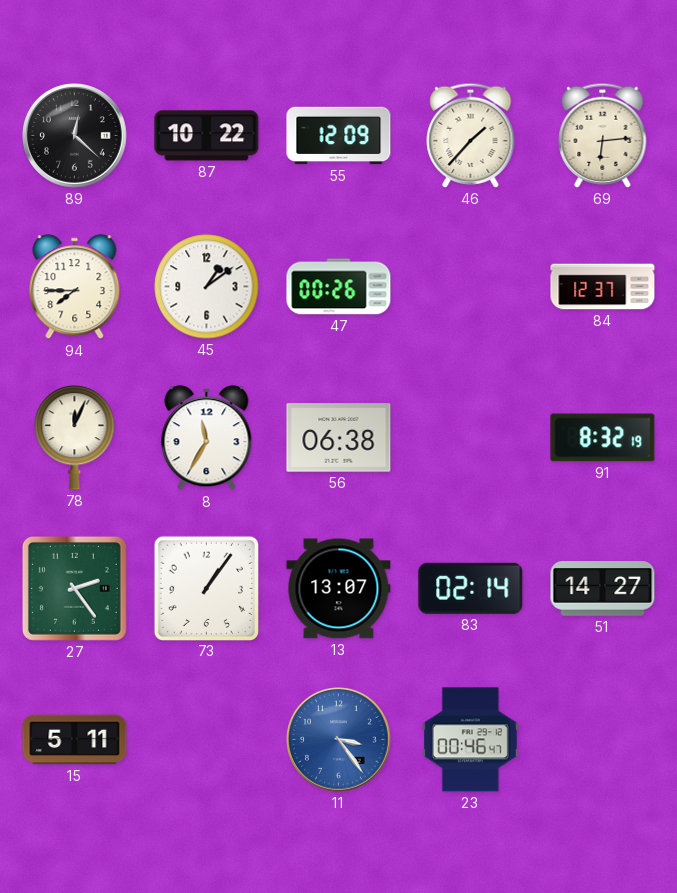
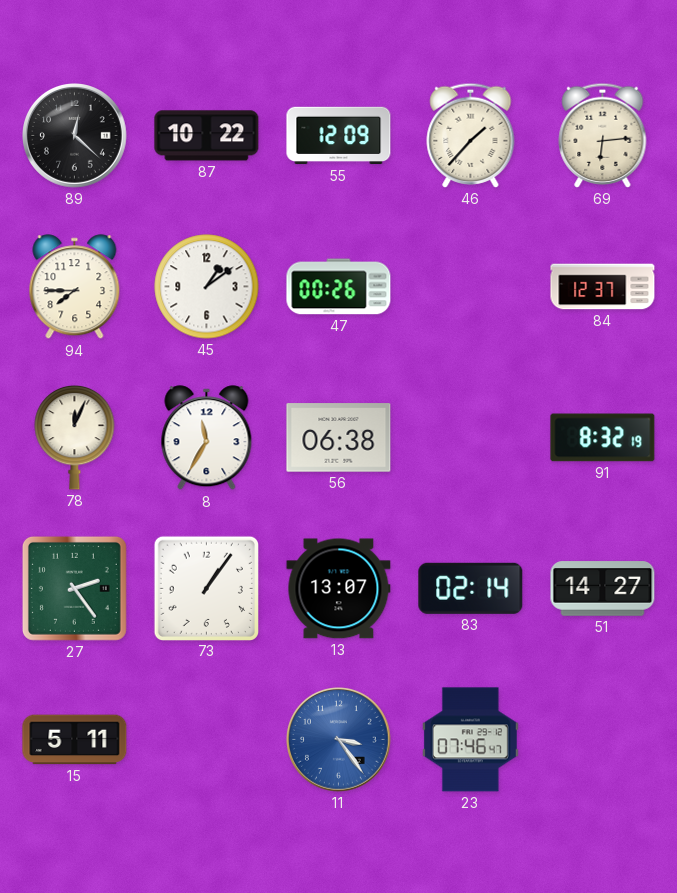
23: 00:46 -> 07:46
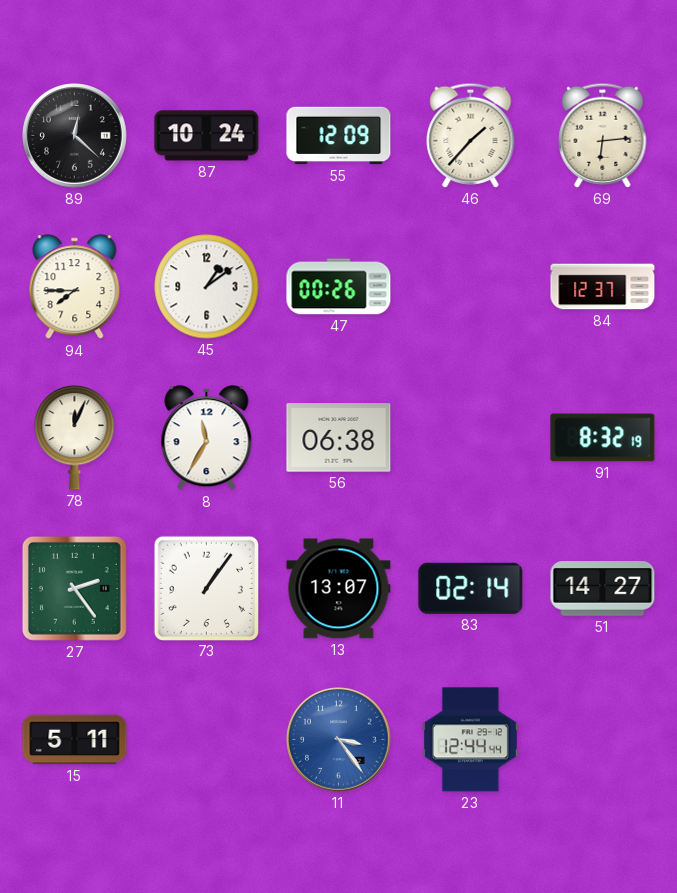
87: 10:22 -> 10:24
23: 07:46 -> 12:44
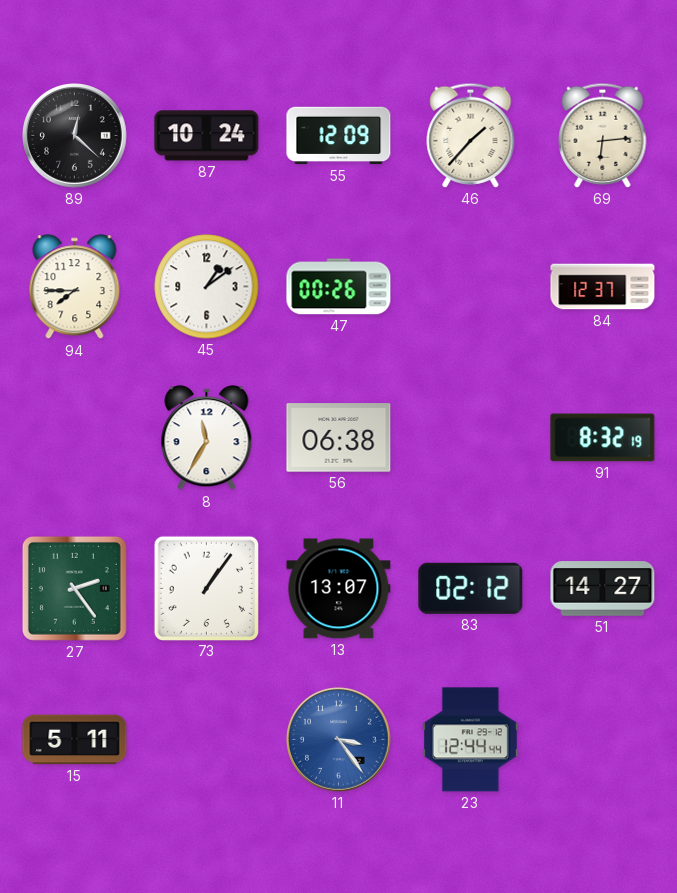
78: 12:04 -> none
83: 02:14 -> 02:12
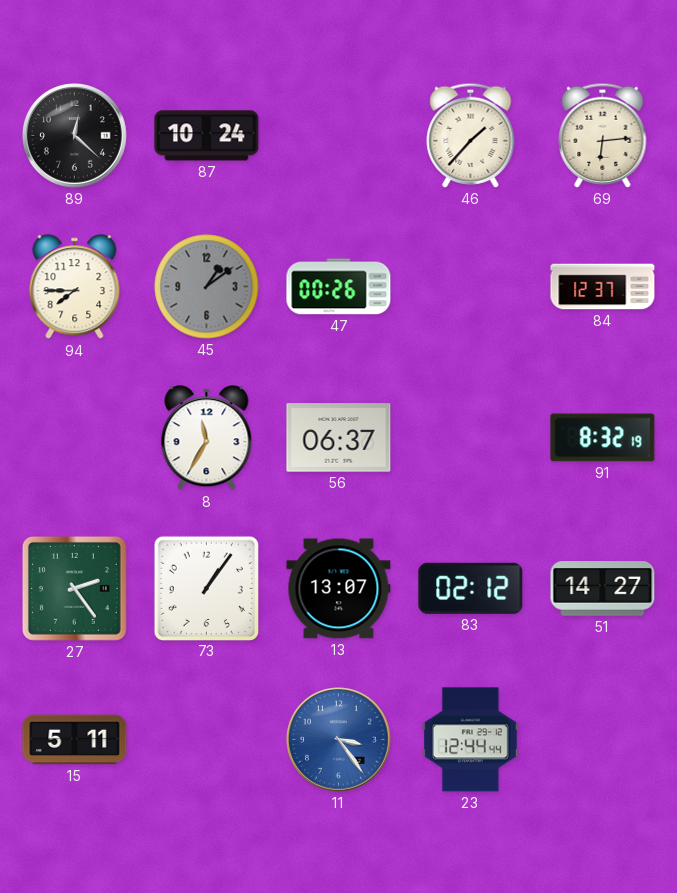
55: 12:09 -> none
45 dial: white -> grey
56: 06:38 -> 06:37
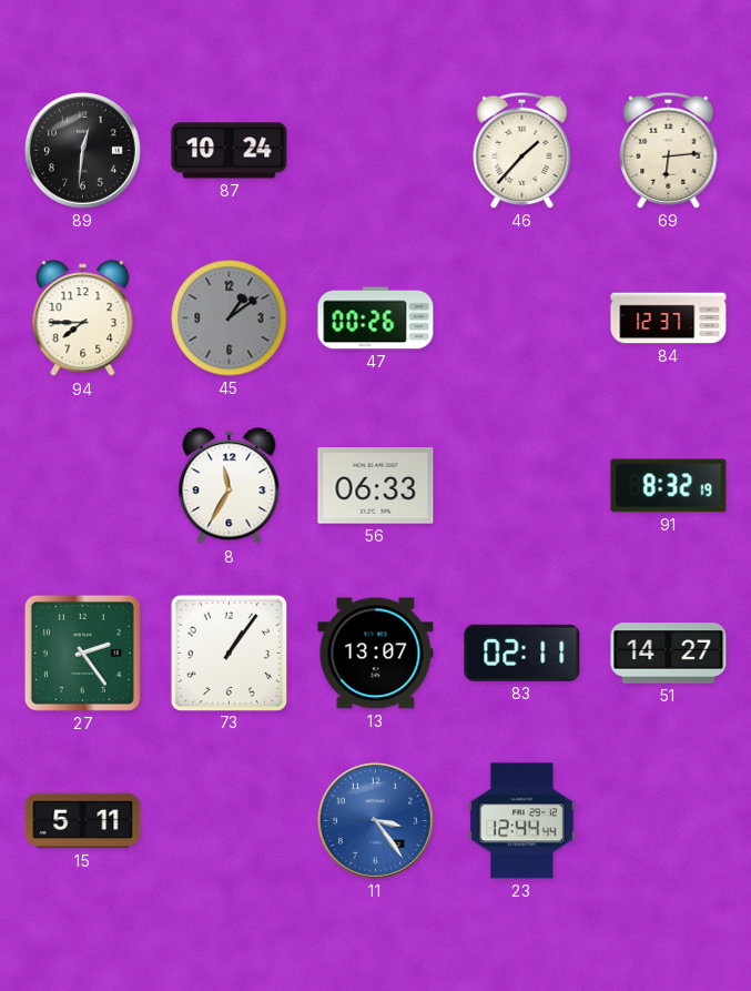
89: 12:22 -> 12:31
56: 06:37 -> 06:33
83: 02:12 -> 02:11
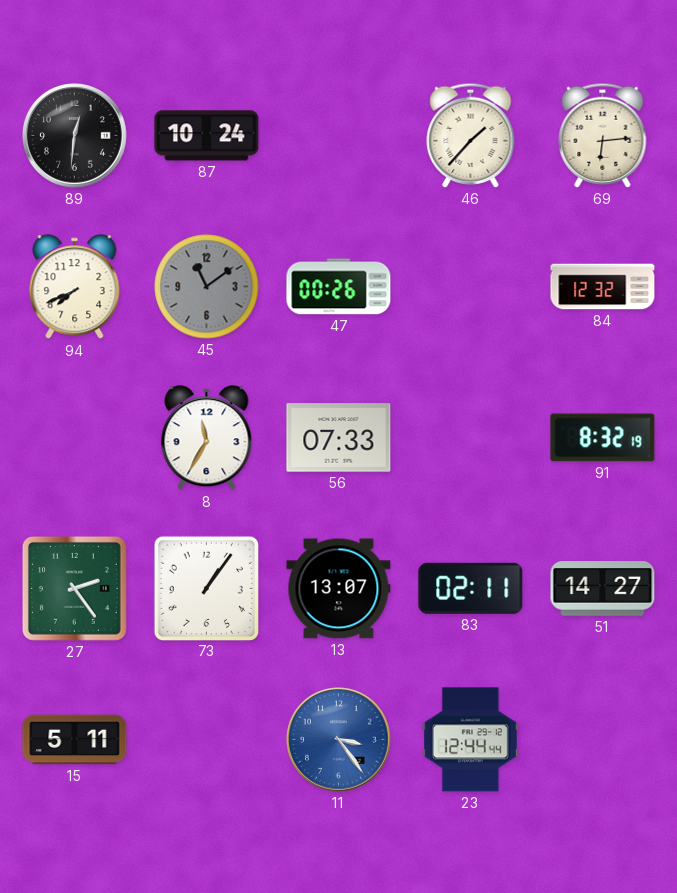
94: 7:45 -> 7:41
45: 1:09 -> 11:09
84: 12:37 -> 12:32
56: 06:33 -> 07:33
